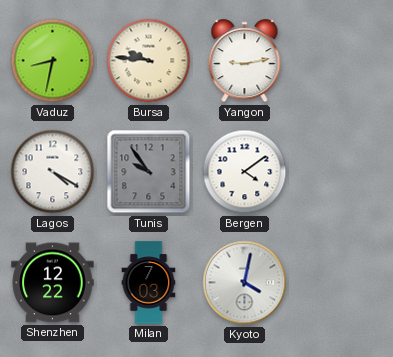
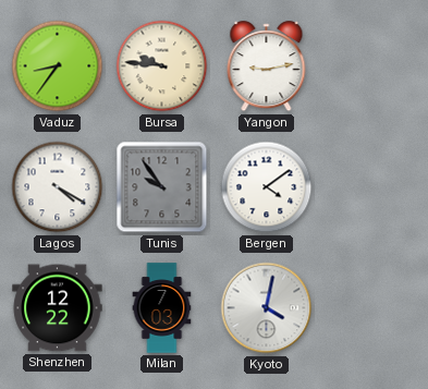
Vaduz: 8:32 -> 8:36
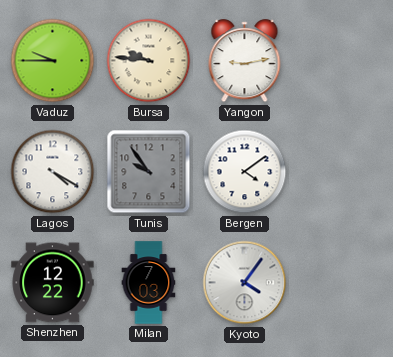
Vaduz: 8:36 -> 9:45
Kyoto: 4:02 -> 4:06
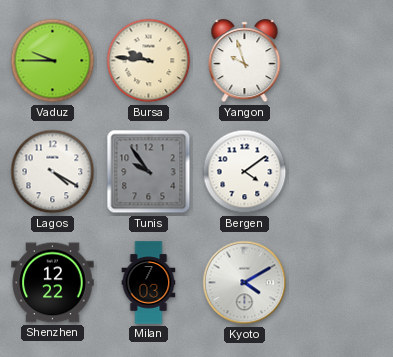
Yangon: 9:13 -> 9:57
Kyoto: 4:06 -> 4:10
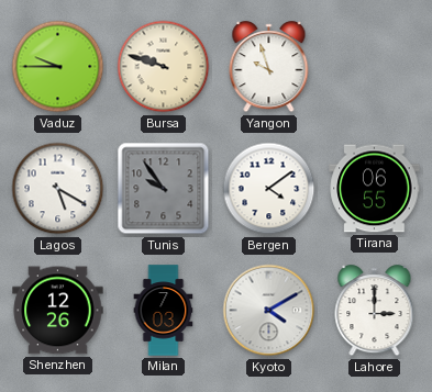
Bursa: 9:46 -> 9:48
Lagos: 4:20 -> 5:20
Tirana: none -> 06:55
Shenzhen: 12:22 -> 12:26
Lahore: none -> 3:00
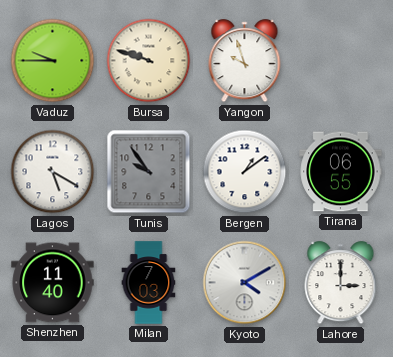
Bergen: 4:09 -> 1:09
Shenzhen: 12:26 -> 11:40
